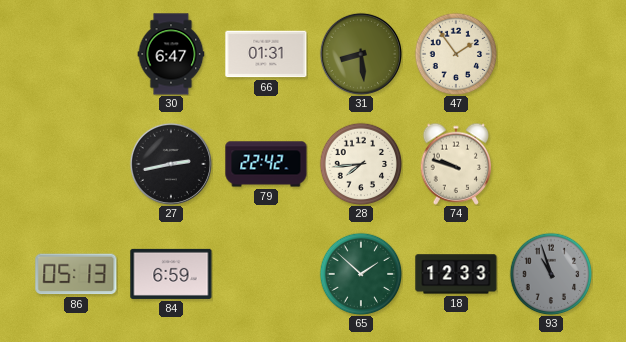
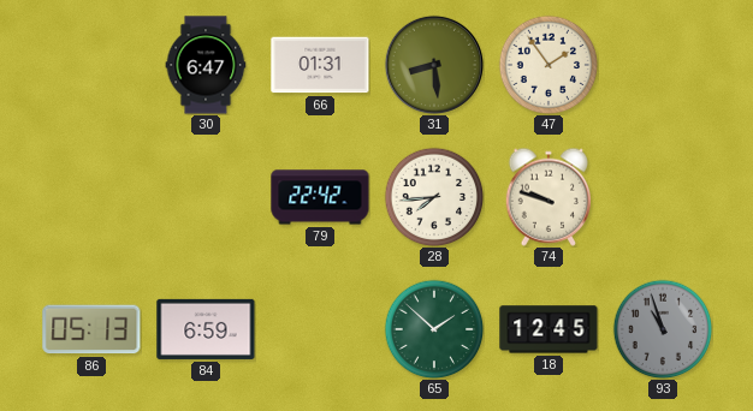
27: 2:43 -> none
18: 12:33 -> 12:45
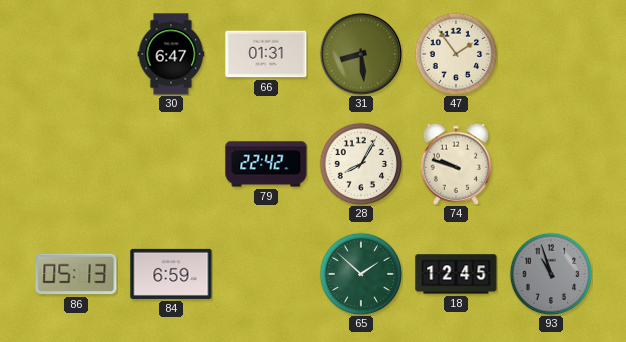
28: 7:44 -> 8:05
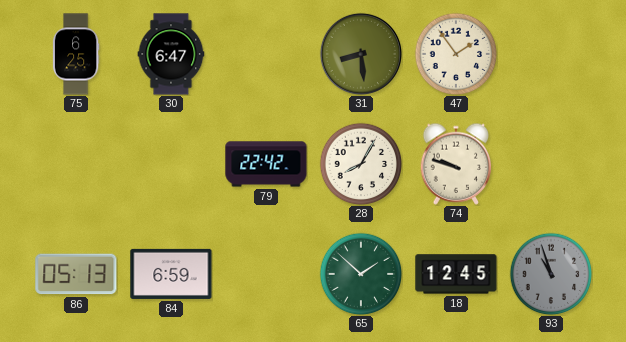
75: none -> 6:25
66: 01:31 -> none
